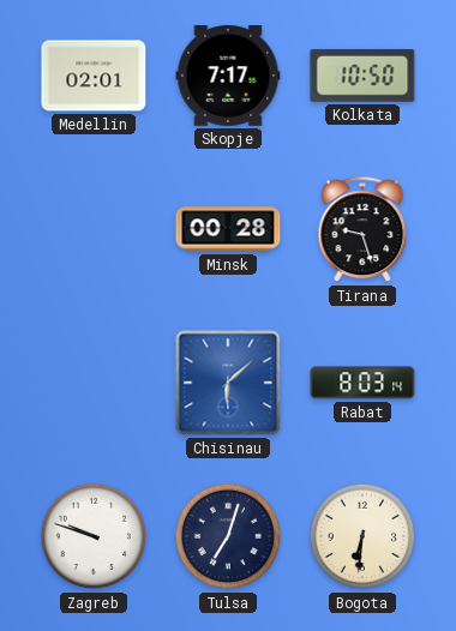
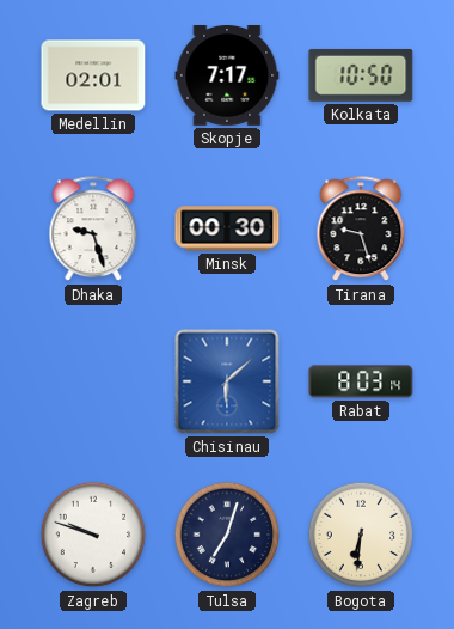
Dhaka: none -> 9:27
Minsk: 00:28 -> 00:30
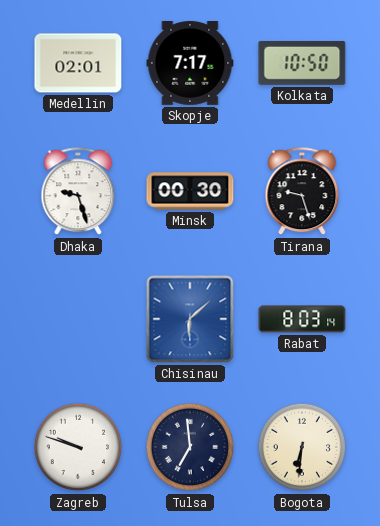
Tulsa: 7:03 -> 6:59
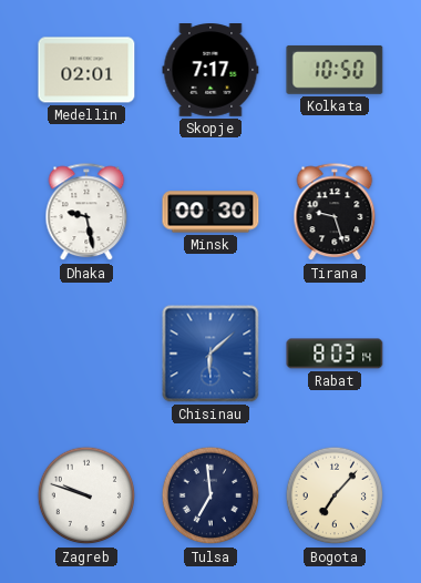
Dhaka: 9:27 -> 9:28
Bogota: 6:31 -> 7:07
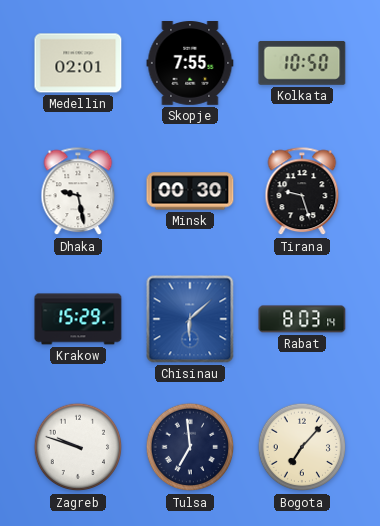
Skopje: 7:17 -> 7:55
Krakow: none -> 15:29
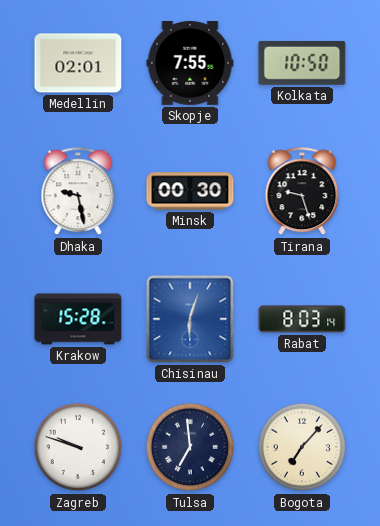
Krakow: 15:29 -> 15:28
Chisinau: 6:08 -> 6:03
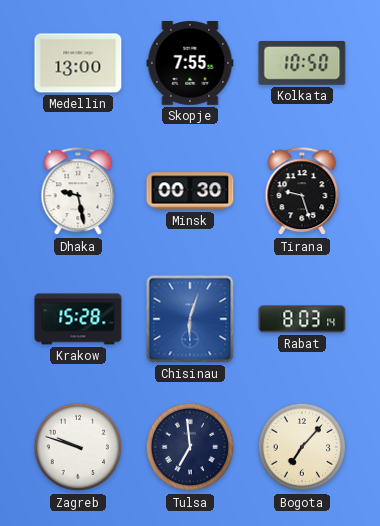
Medellin: 02:01 -> 13:00
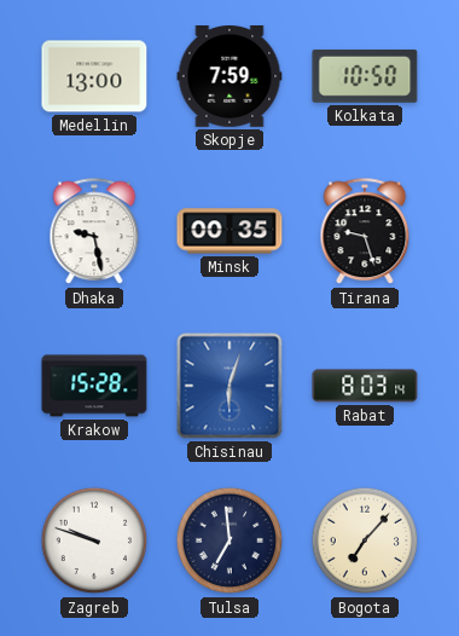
Skopje: 7:55 -> 7:59
Minsk: 00:30 -> 00:35
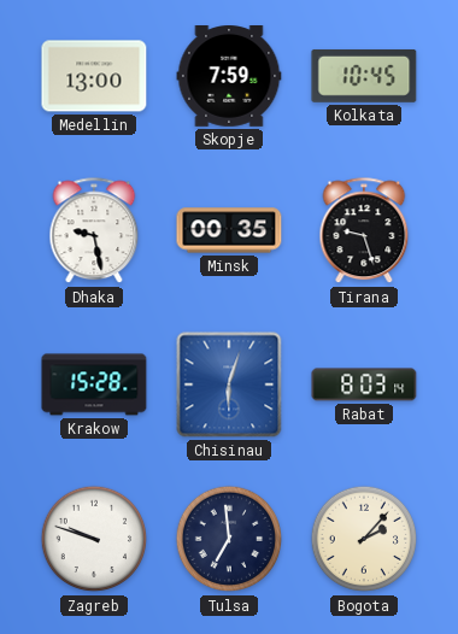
Kolkata: 10:50 -> 10:45
Bogota: 7:07 -> 2:07
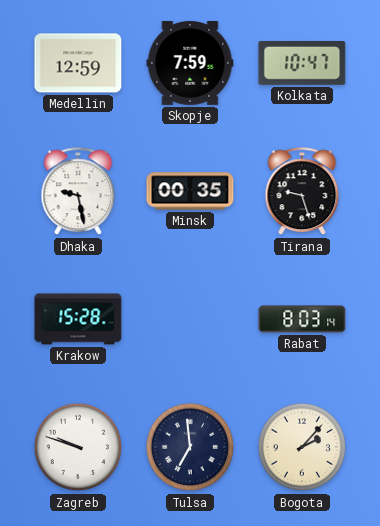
Medellin: 13:00 -> 12:59
Kolkata: 10:45 -> 10:47
Chisinau: 6:03 -> none
